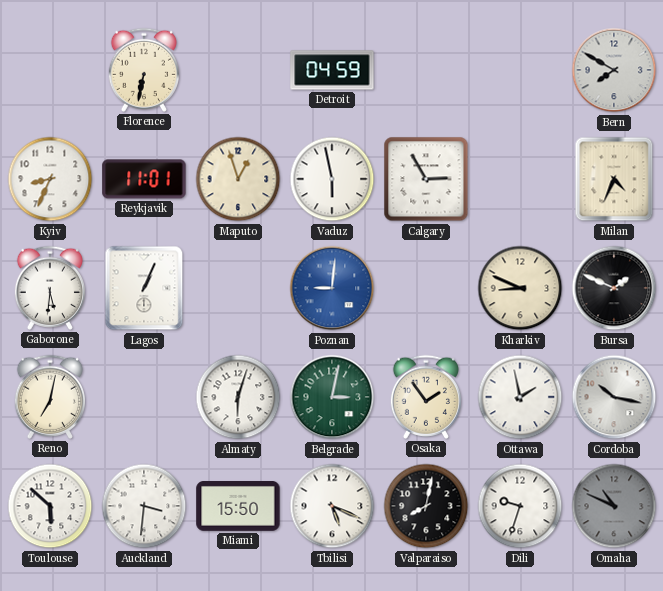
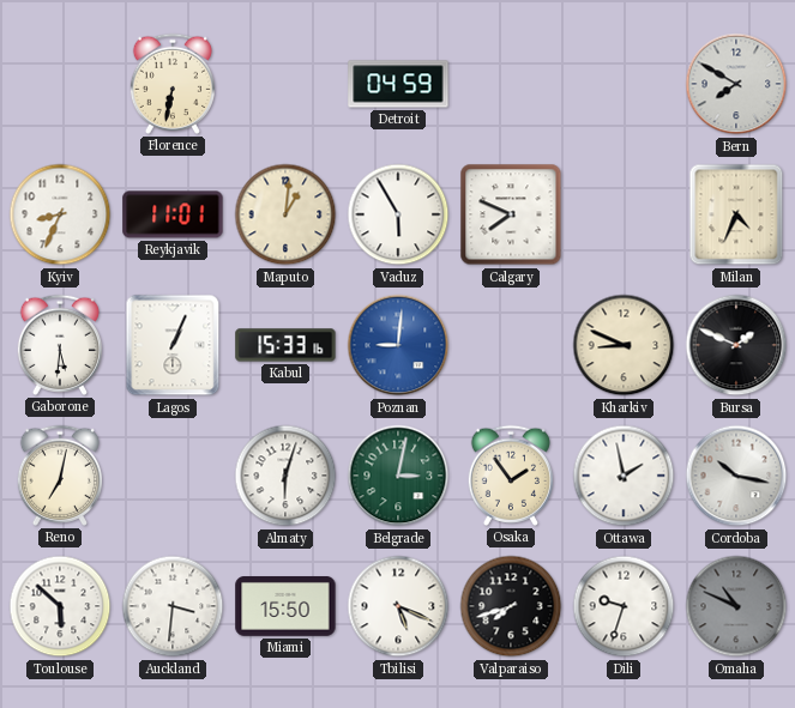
Maputo: 12:57 -> 1:01
Vaduz: 5:58 -> 5:55
Calgary: 2:55 -> 7:49
Kabul: none -> 15:33
Valparaiso: 8:02 -> 7:42
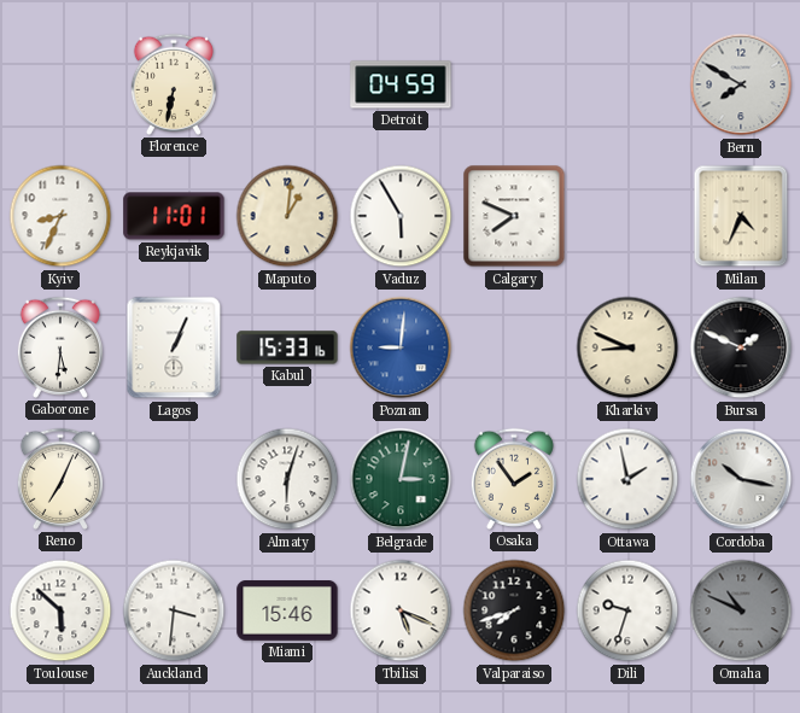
Reno: 7:02 -> 7:04
Miami: 15:50 -> 15:46
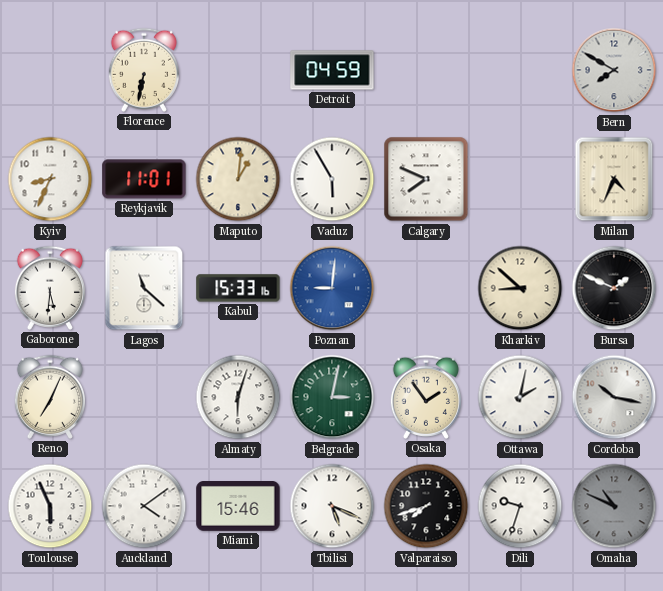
Lagos: 1:04 -> 11:22
Kharkiv: 8:49 -> 8:52
Ottawa: 1:58 -> 2:02
Toulouse: 5:52 -> 5:56
Auckland: 3:31 -> 4:09
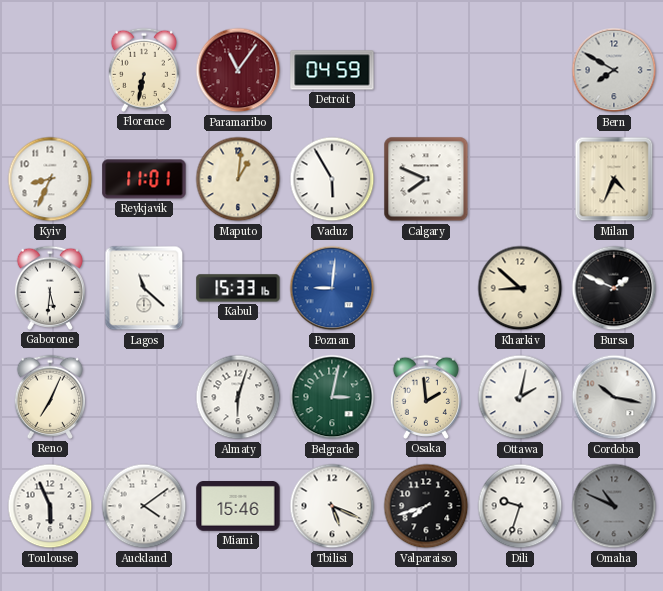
Paramaribo: none -> 11:06
Osaka: 1:54 -> 1:59
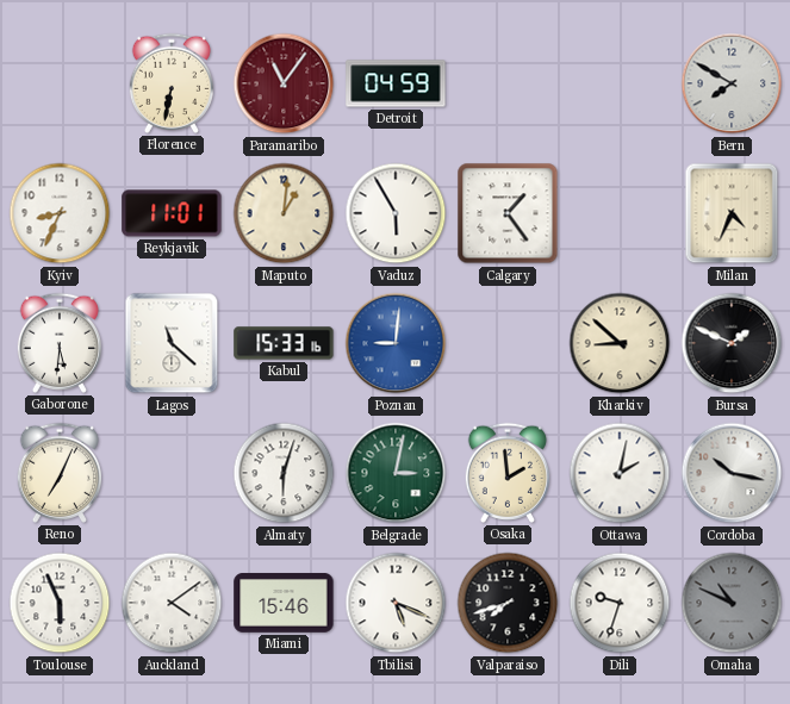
Calgary: 7:49 -> 1:24
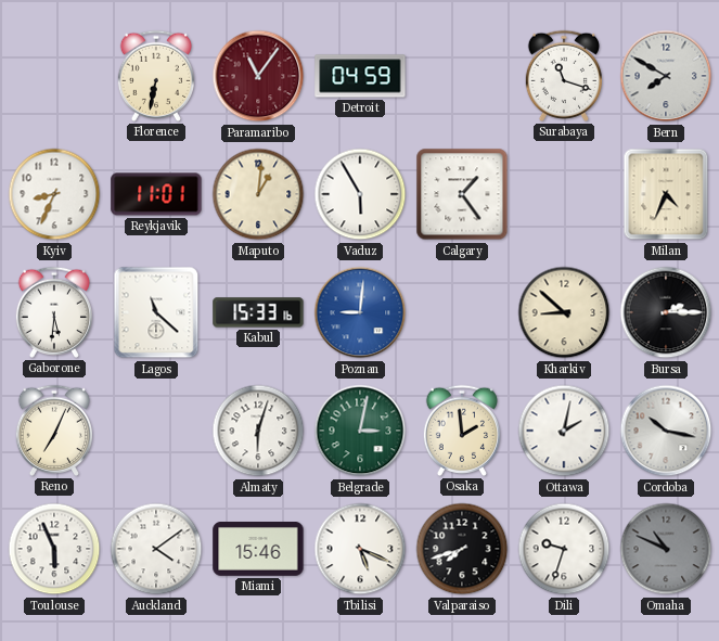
Surabaya: none -> 11:18
Bursa: 1:49 -> 2:15
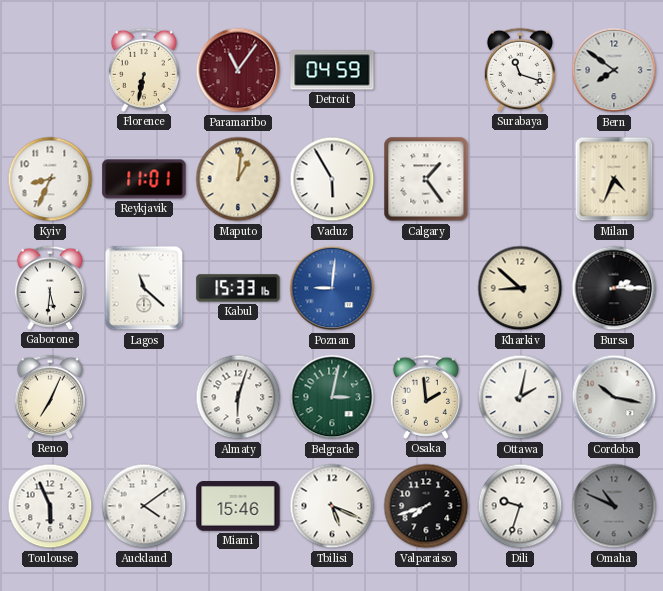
Bern: 7:50 -> 7:51
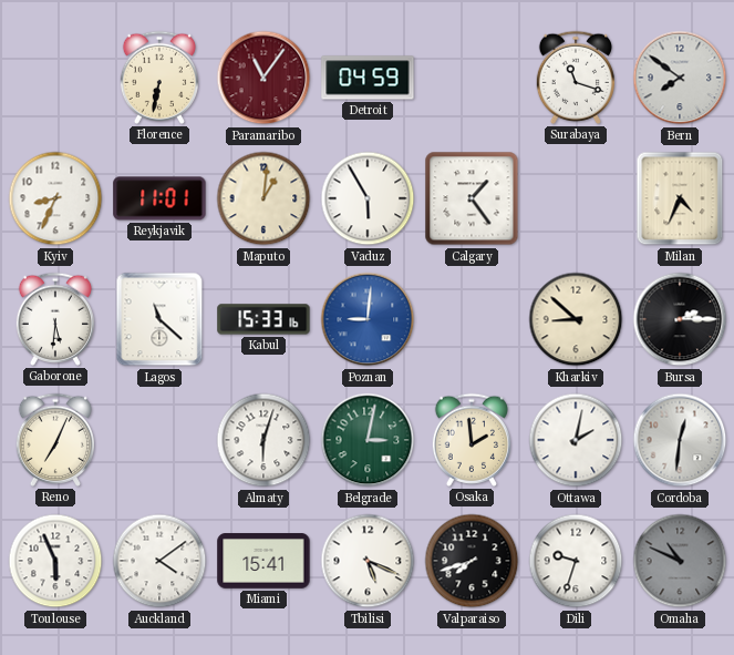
Cordoba: 10:17 -> 12:31
Miami: 15:46 -> 15:41
